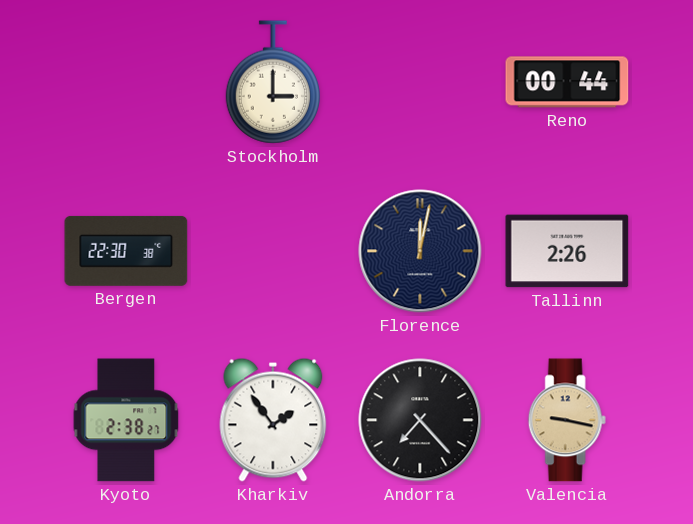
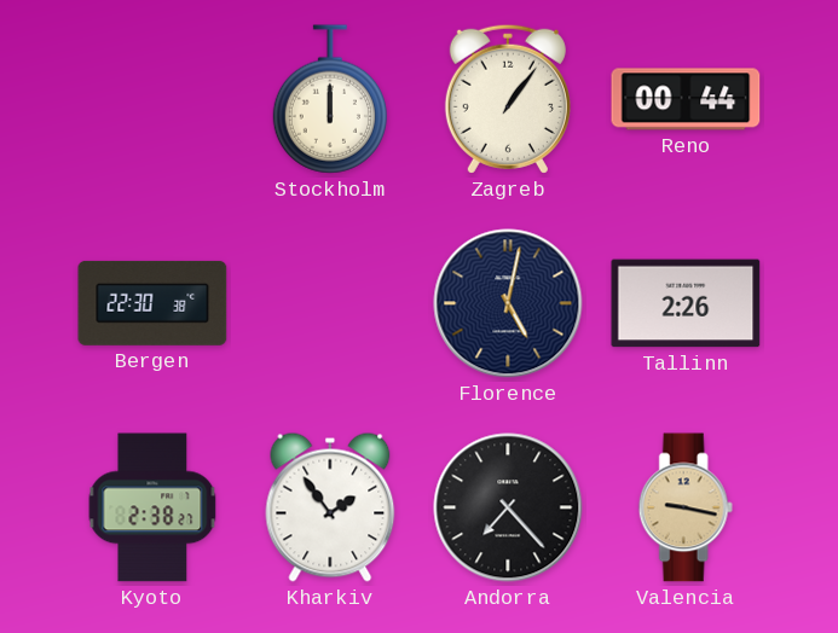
Stockholm: 3:00 -> 12:00
Zagreb: none -> 1:06
Florence: 12:02 -> 5:02
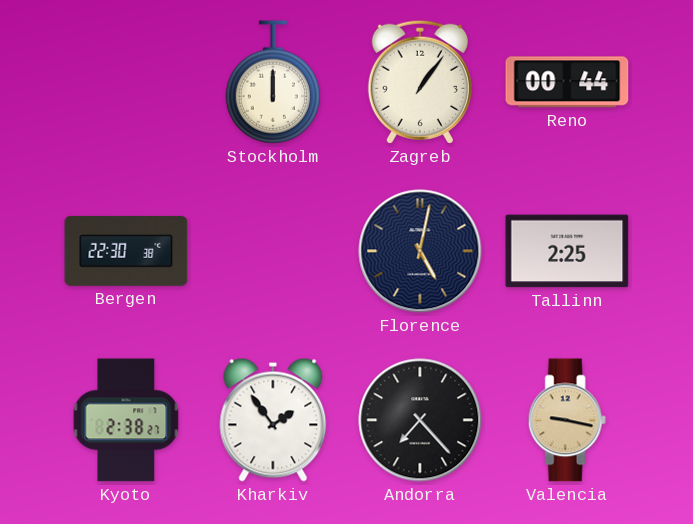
Tallinn: 2:26 -> 2:25
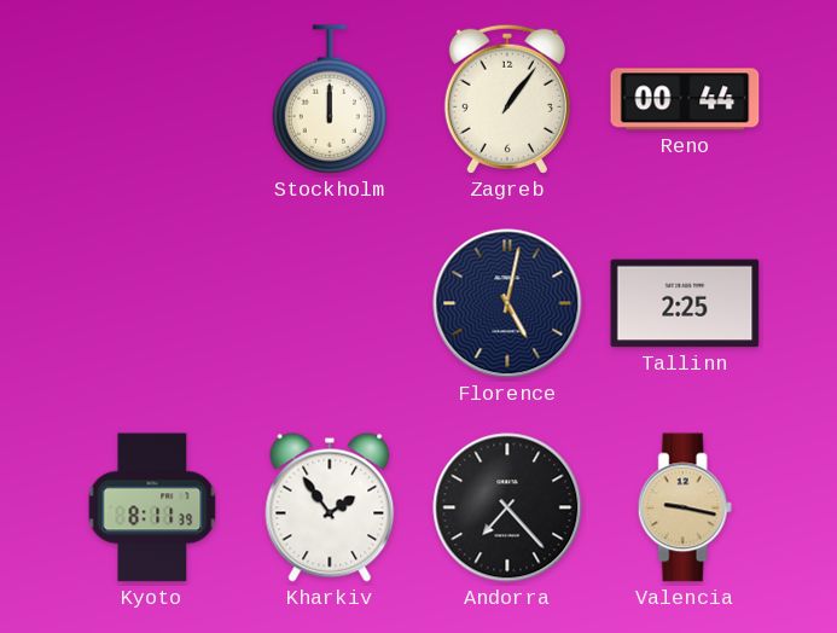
Bergen: 22:30 -> none
Kyoto: 2:38 -> 8:11
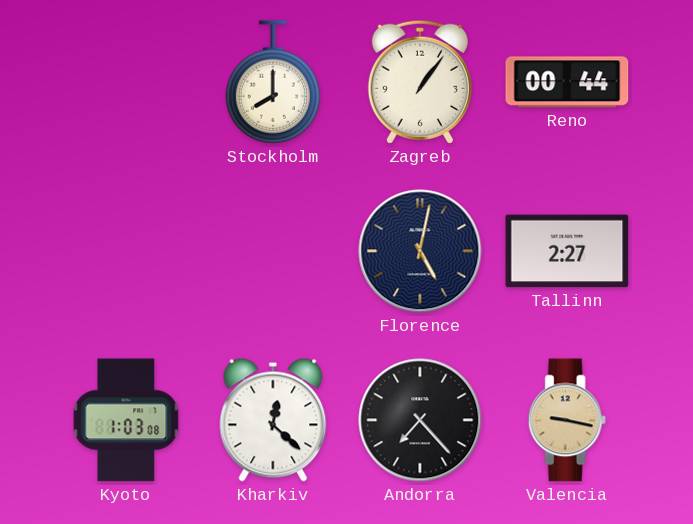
Stockholm: 12:00 -> 8:00
Tallinn: 2:25 -> 2:27
Kyoto: 8:11 -> 1:03
Kharkiv: 1:54 -> 12:22
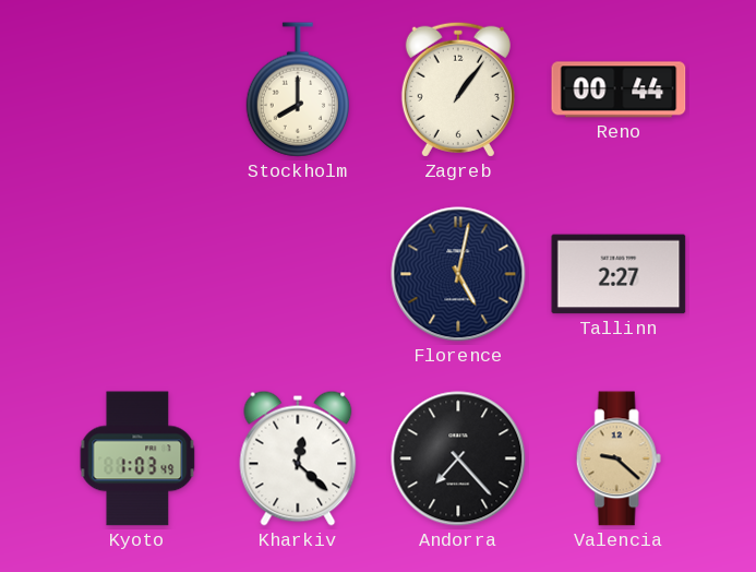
Kyoto: 1:03:08 -> 1:03:49
Valencia: 9:17 -> 9:22
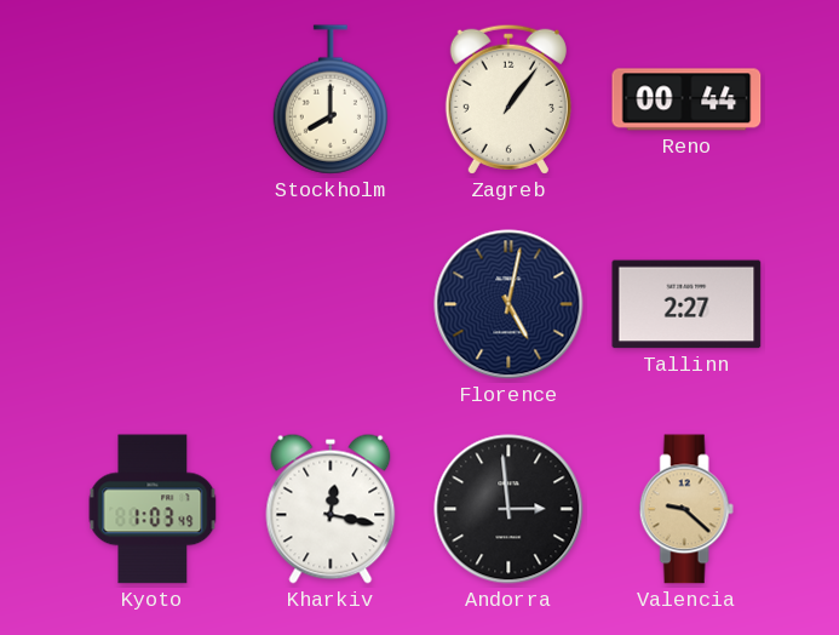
Kharkiv: 12:22 -> 12:17
Andorra: 7:23 -> 2:59
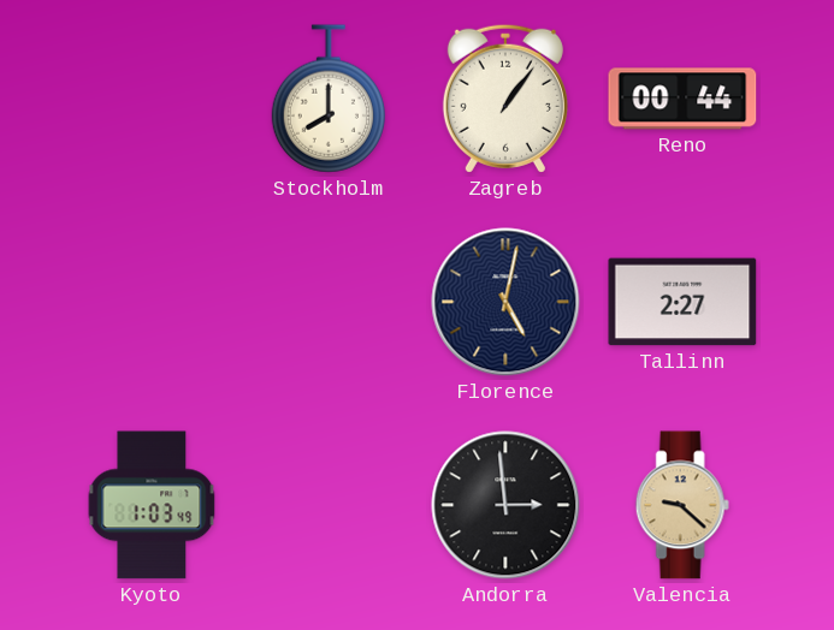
Kharkiv: 12:17 -> none
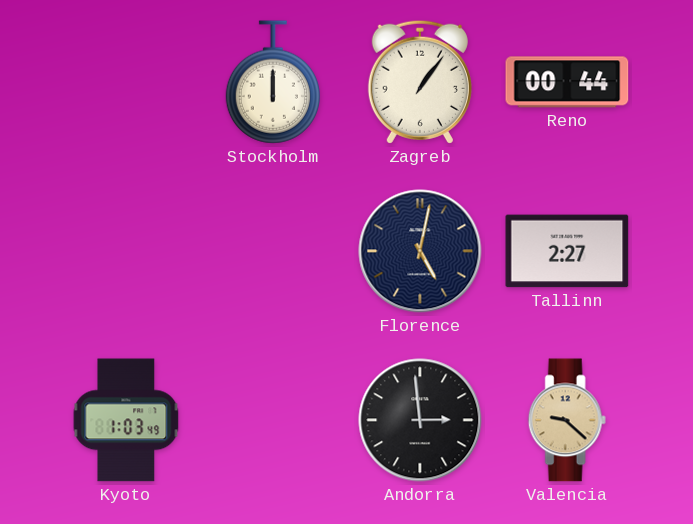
Stockholm: 8:00 -> 12:00
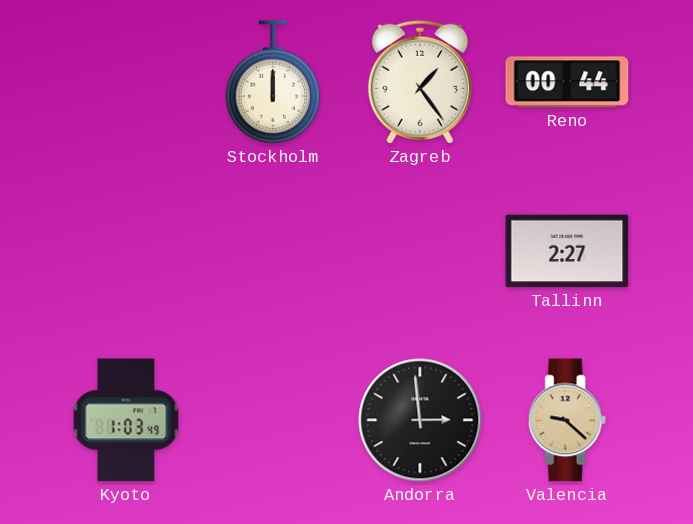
Zagreb: 1:06 -> 1:24
Florence: 5:02 -> none
